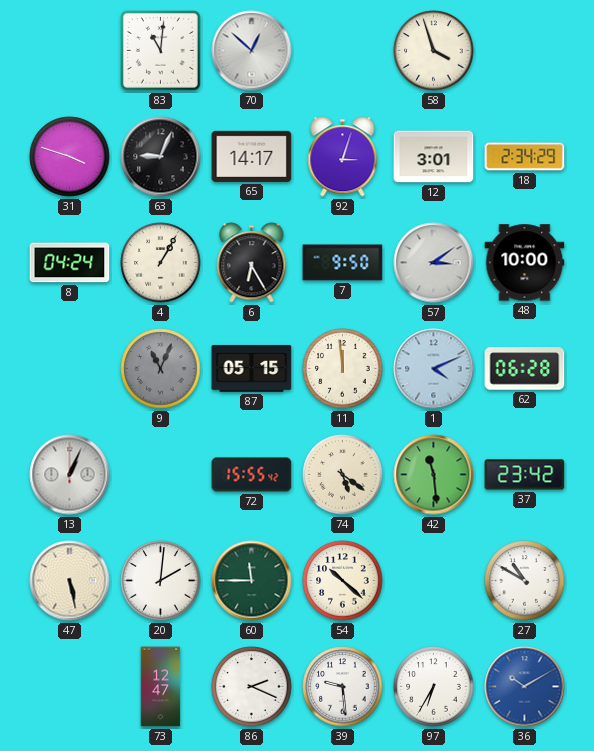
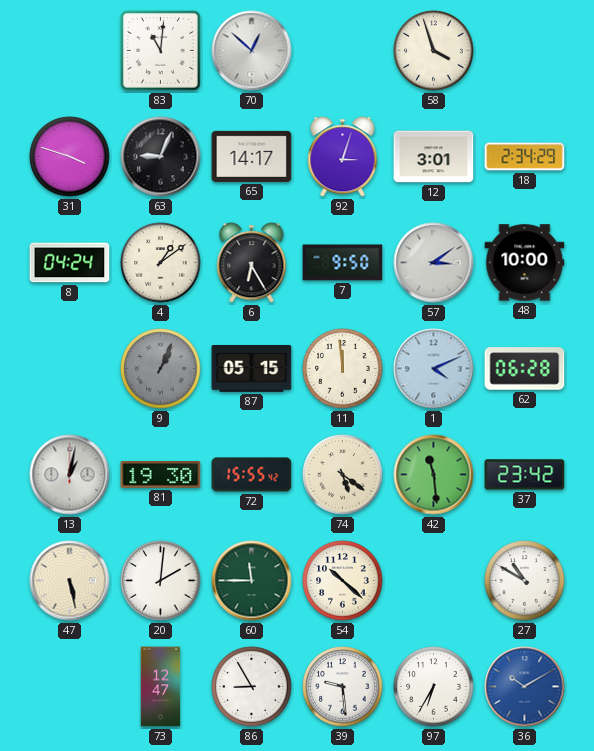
4: 1:05 -> 1:09
9: 11:04 -> 1:04
13: 1:04 -> 1:02
81: none -> 19:30
86: 2:19 -> 8:55
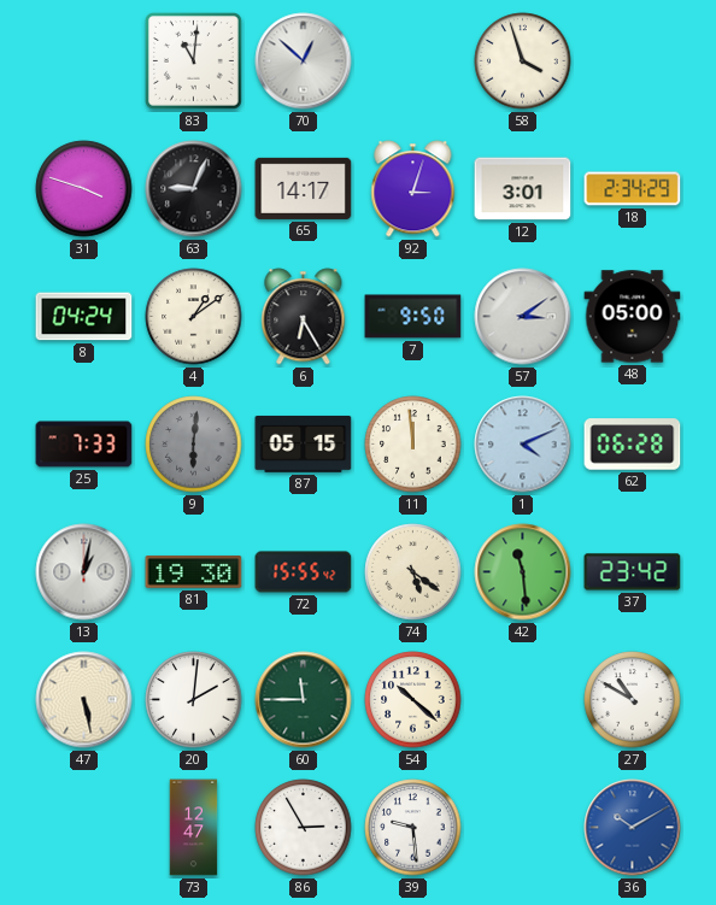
48: 10:00 -> 05:00
25: none -> 7:33
9: 1:04 -> 6:01
86: 8:55 -> 2:55
97: 6:35 -> none
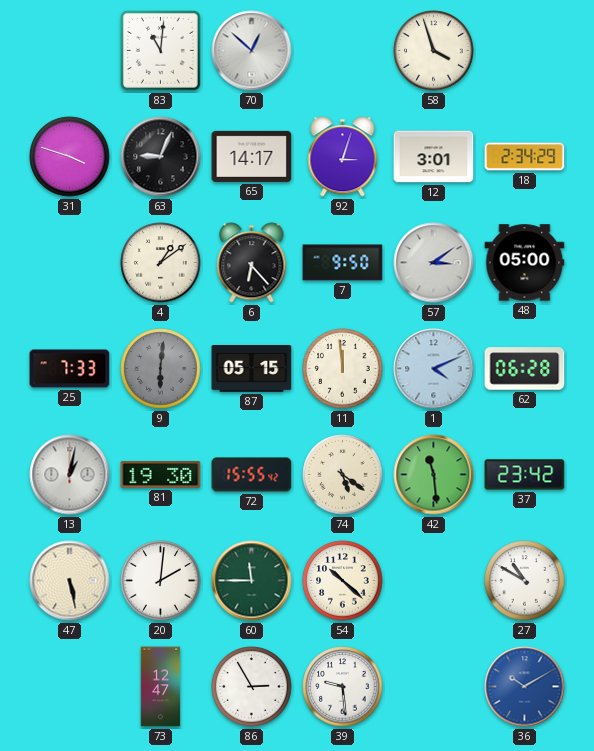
8: 04:24 -> none
6: 6:25 -> 6:23
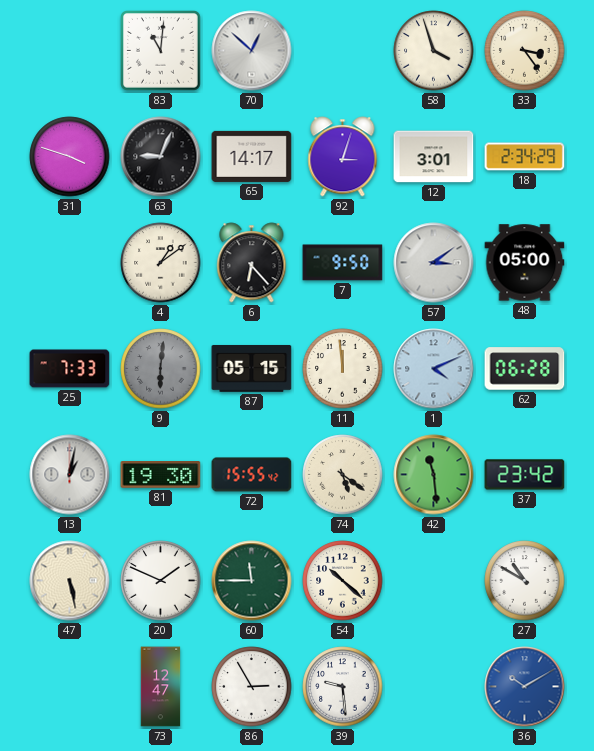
33: none -> 3:24
20: 2:01 -> 1:49
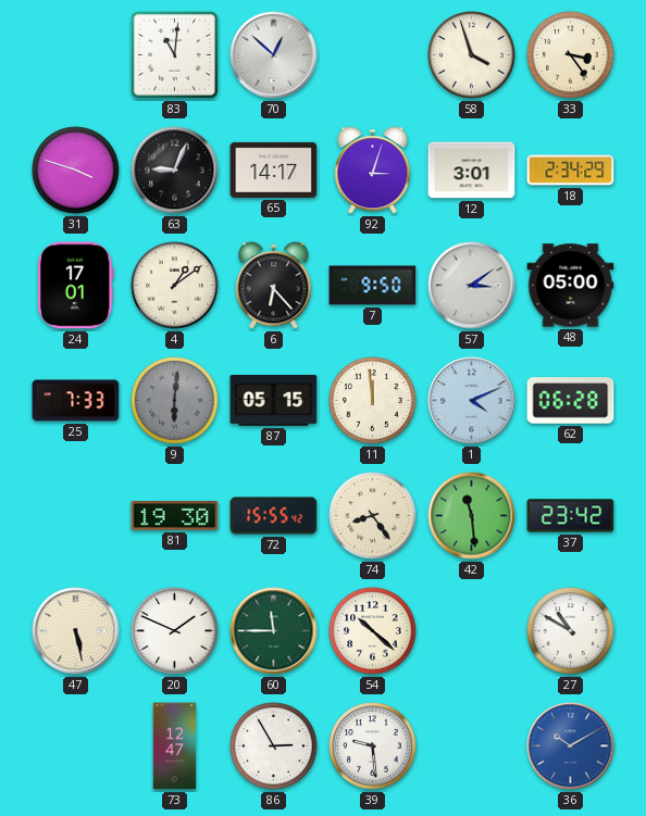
24: none -> 17:01
13: 1:02 -> none
74: 5:21 -> 8:24
